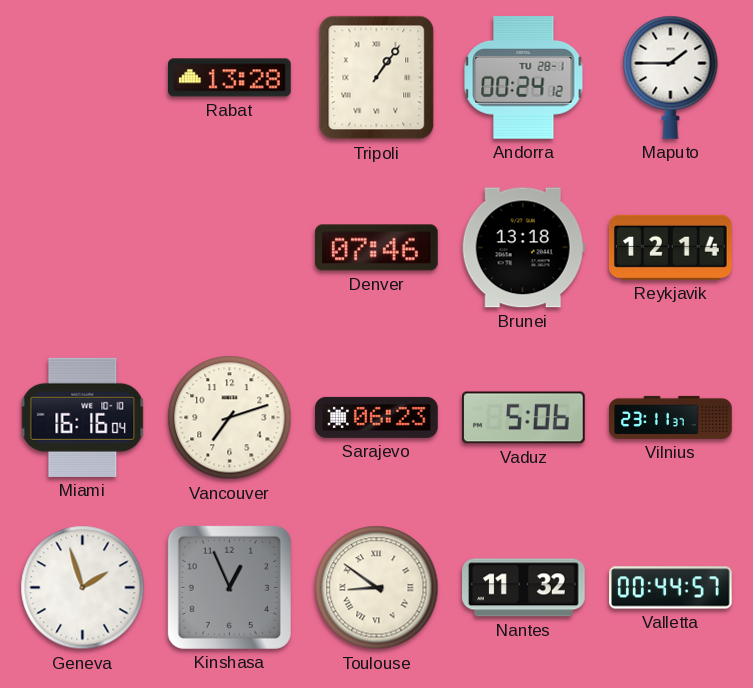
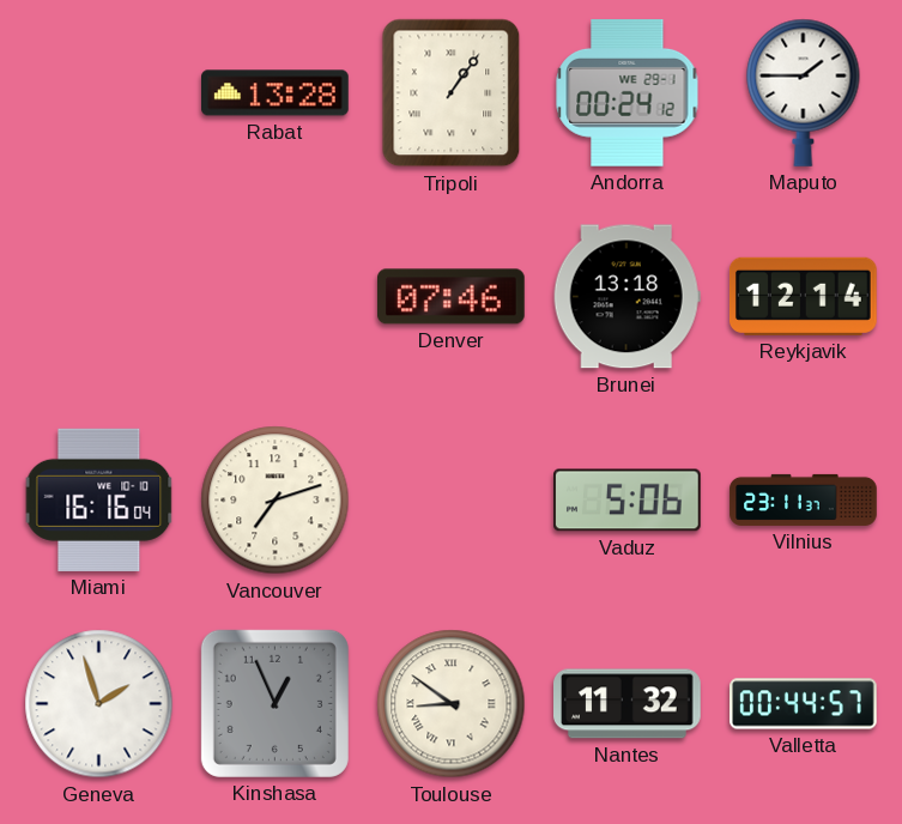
Andorra date: TU 28-1 -> WE 29-1
Sarajevo: 06:23 -> none
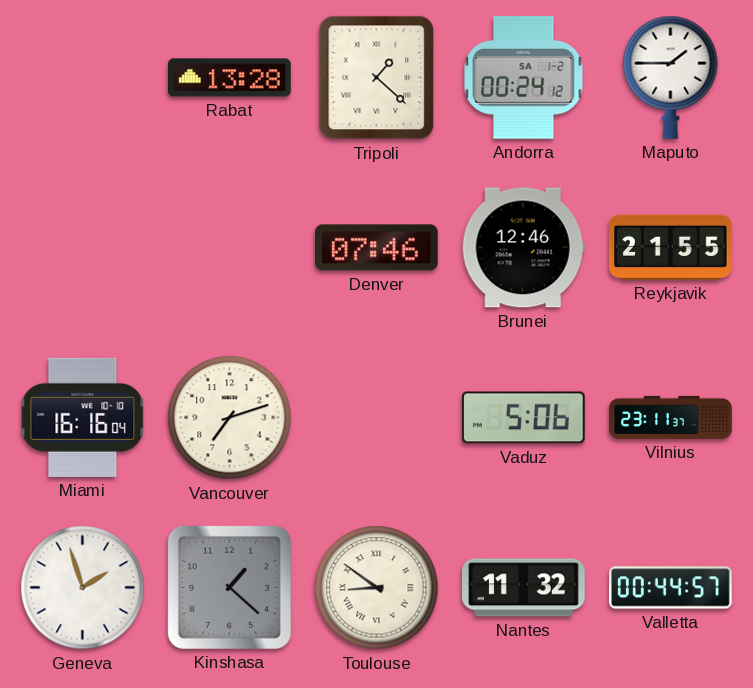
Tripoli: 1:06 -> 1:22
Andorra date: WE 29-1 -> SA 1-2
Brunei: 13:18 -> 12:46
Reykjavik: 12:14 -> 21:55
Kinshasa: 12:56 -> 1:22
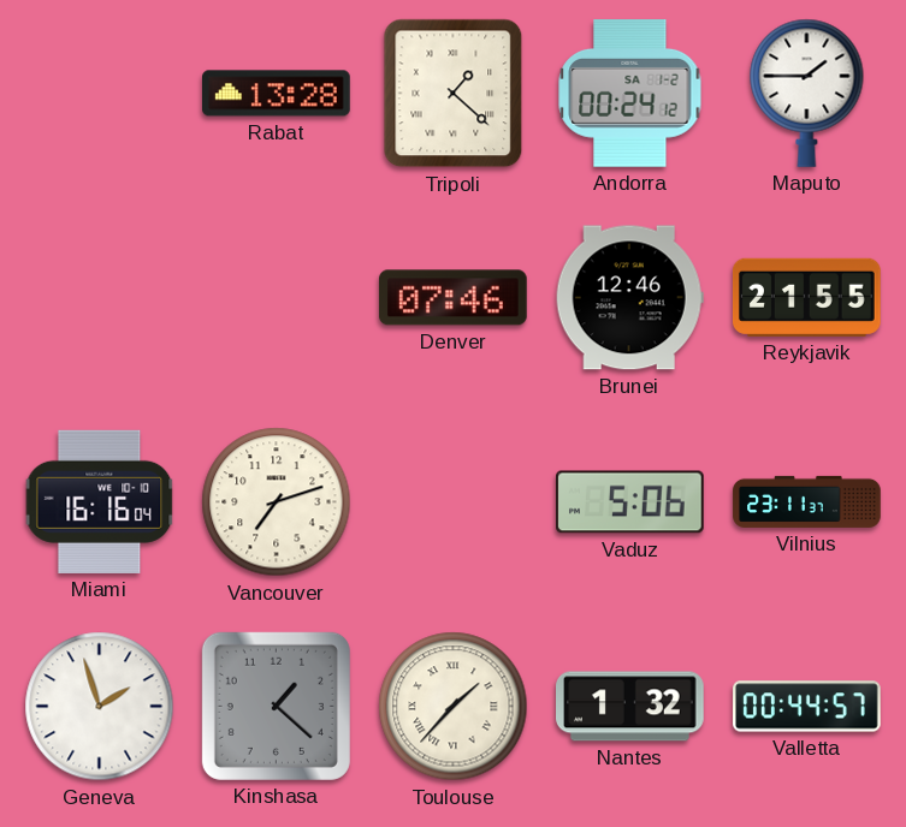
Toulouse: 8:51 -> 1:37
Nantes: 11:32 -> 1:32
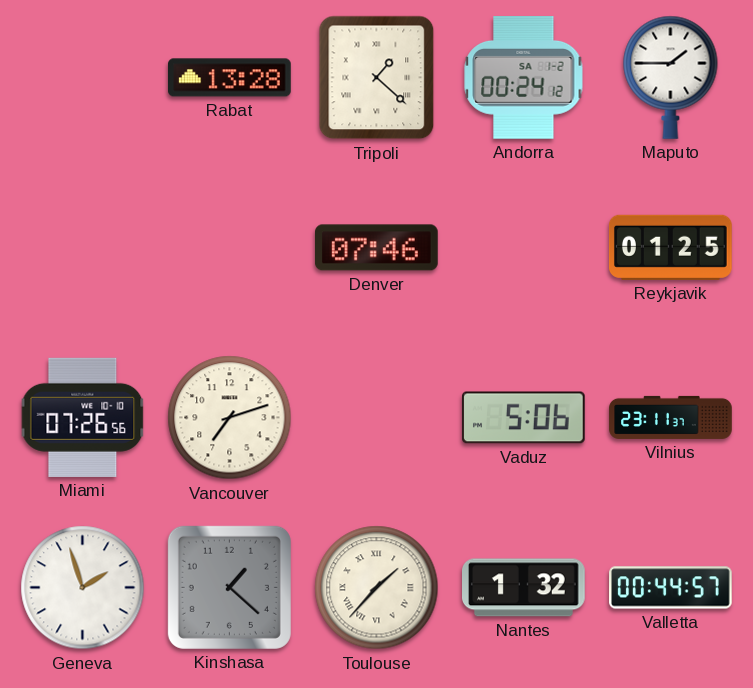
Brunei: 12:46 -> none
Reykjavik: 21:55 -> 01:25
Miami: 16:16 -> 07:26
